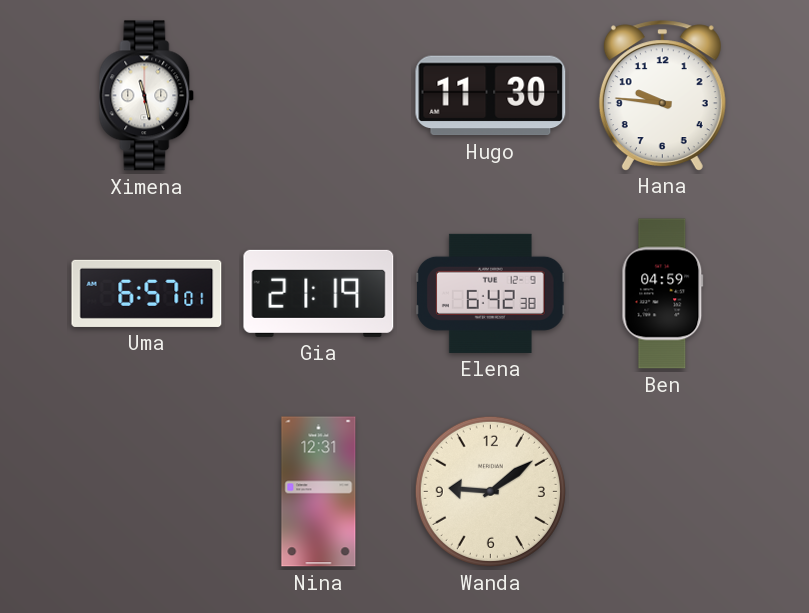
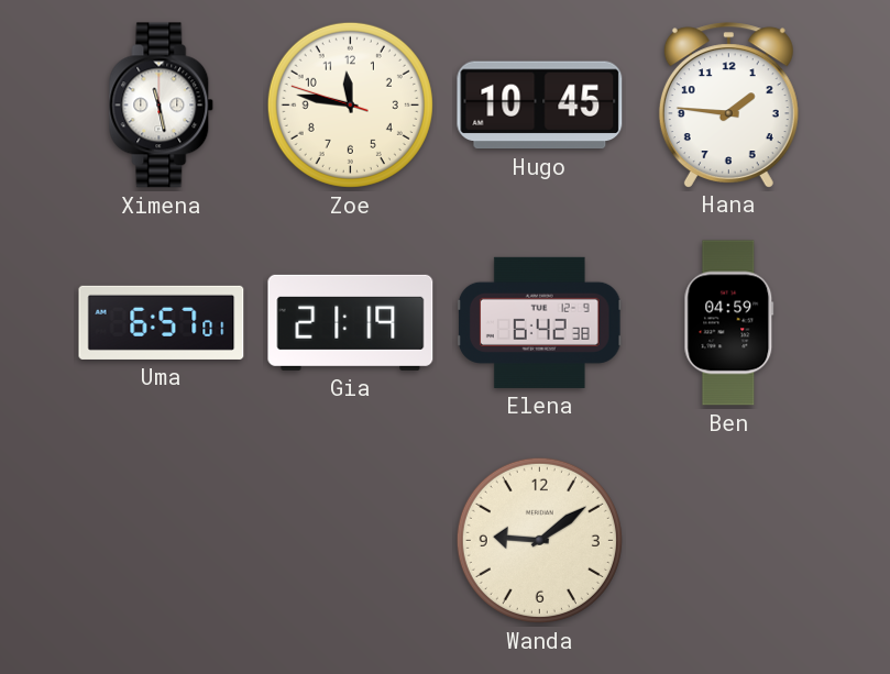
Zoe: none -> 11:46
Hugo: 11:30 -> 10:45
Hana: 9:46 -> 1:46
Nina: 12:31 -> none
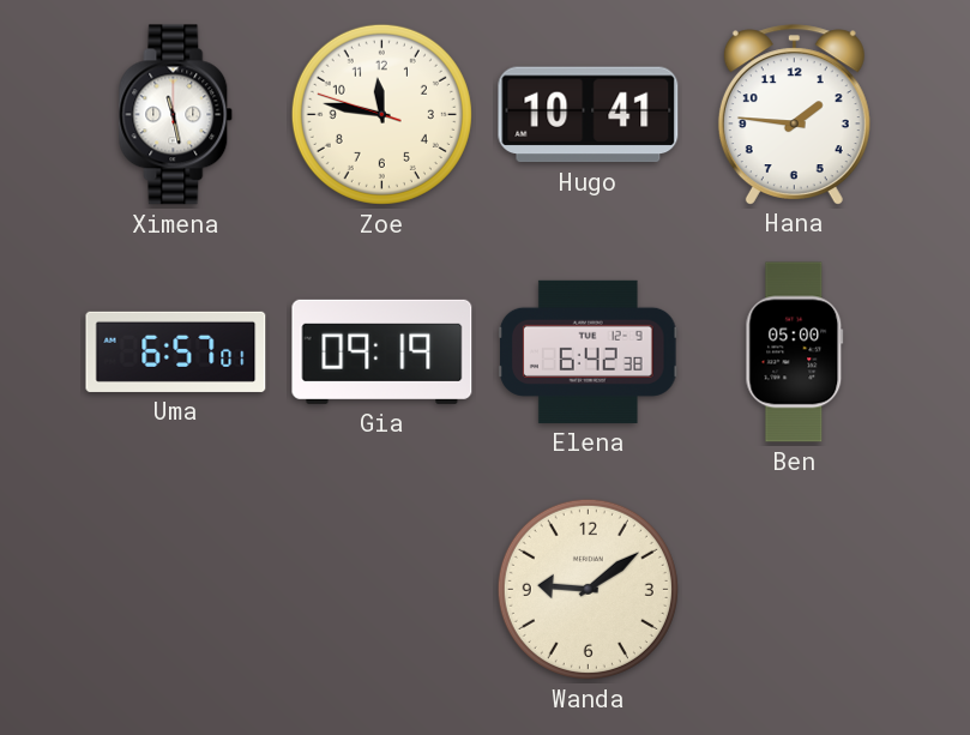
Hugo: 10:45 -> 10:41
Gia: 21:19 -> 09:19
Ben: 04:59 -> 05:00
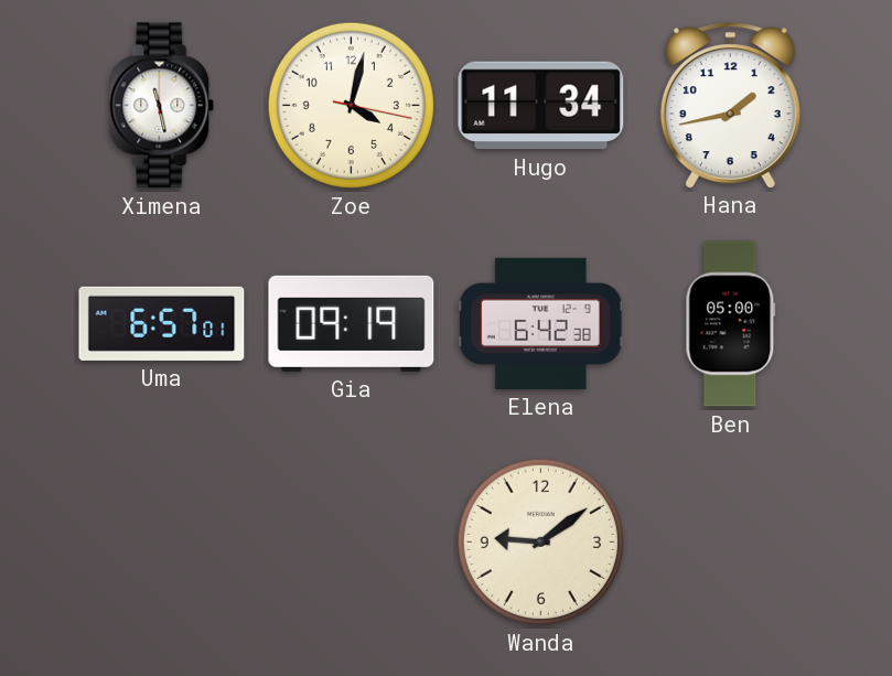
Zoe: 11:46 -> 4:02
Hugo: 10:41 -> 11:34
Hana: 1:46 -> 1:43
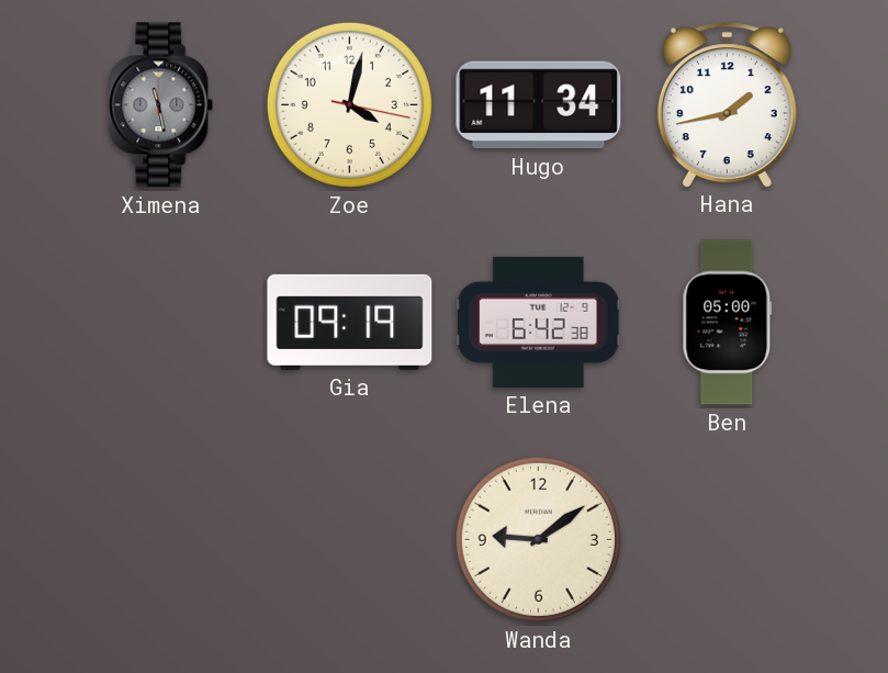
Ximena dial: white -> grey
Uma: 6:57 -> none
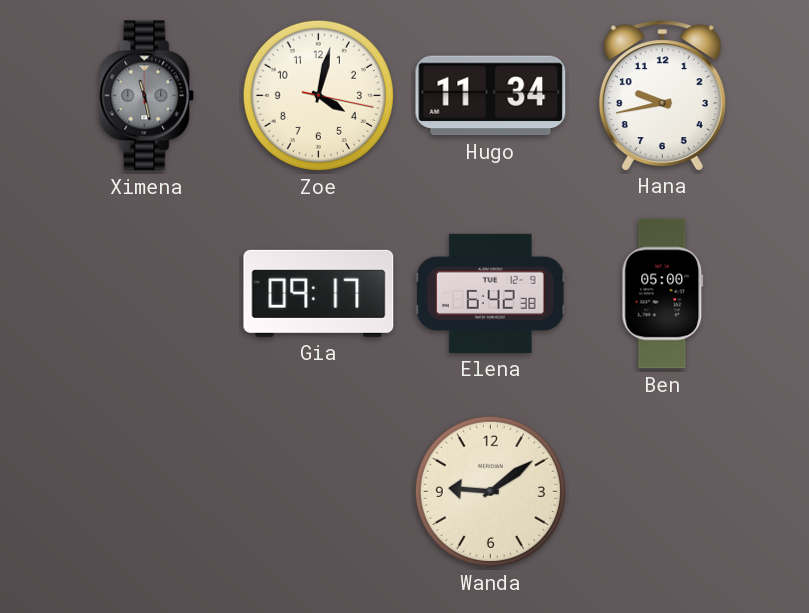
Hana: 1:43 -> 9:43
Gia: 09:19 -> 09:17
